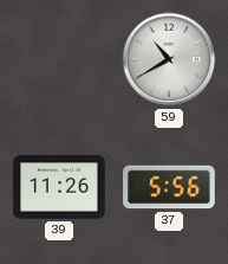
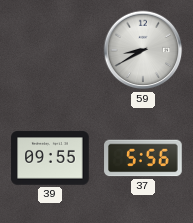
59: 10:40 -> 8:40
39: 11:26 -> 09:55
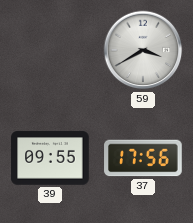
59: 8:40 -> 3:40
37: 5:56 -> 17:56
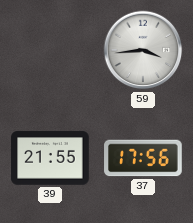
59: 3:40 -> 3:44
39: 09:55 -> 21:55
